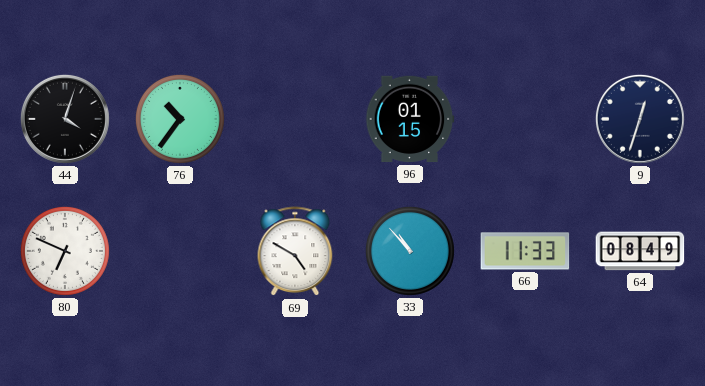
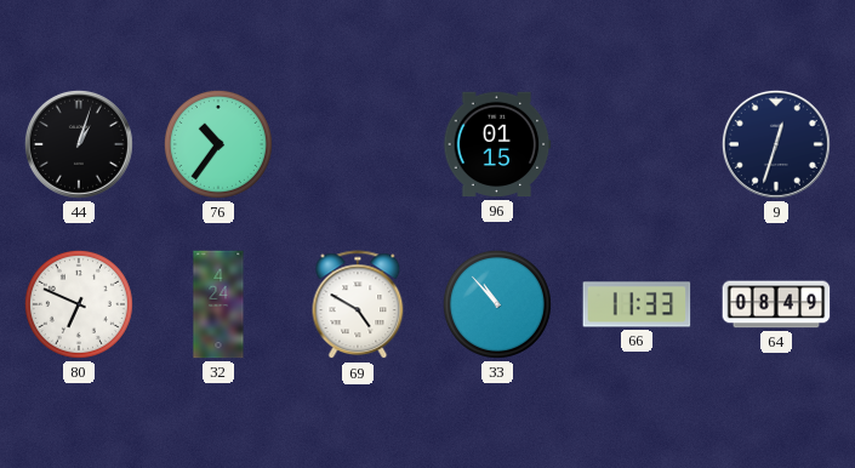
44: 4:03 -> 1:03
32: none -> 4:24
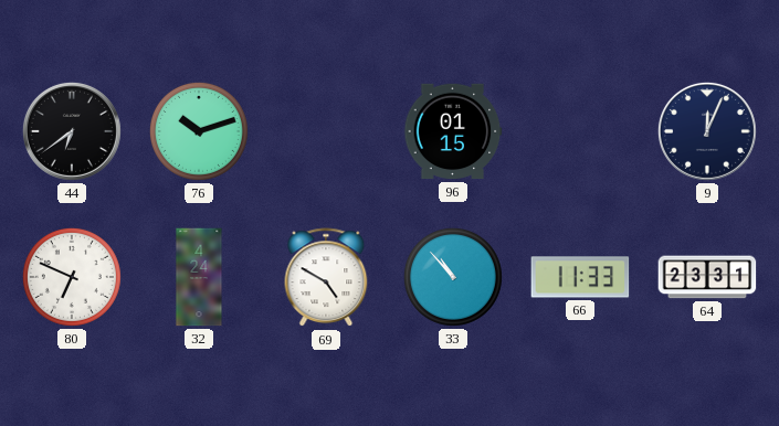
44: 1:03 -> 6:39
76: 10:36 -> 10:12
9: 12:33 -> 12:04
64: 08:49 -> 23:31
